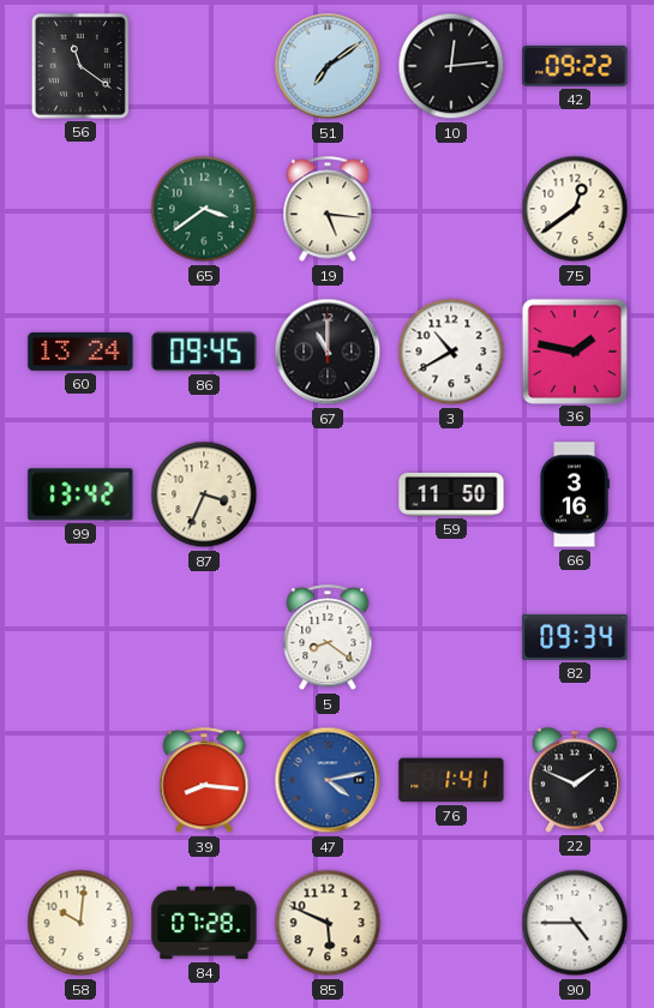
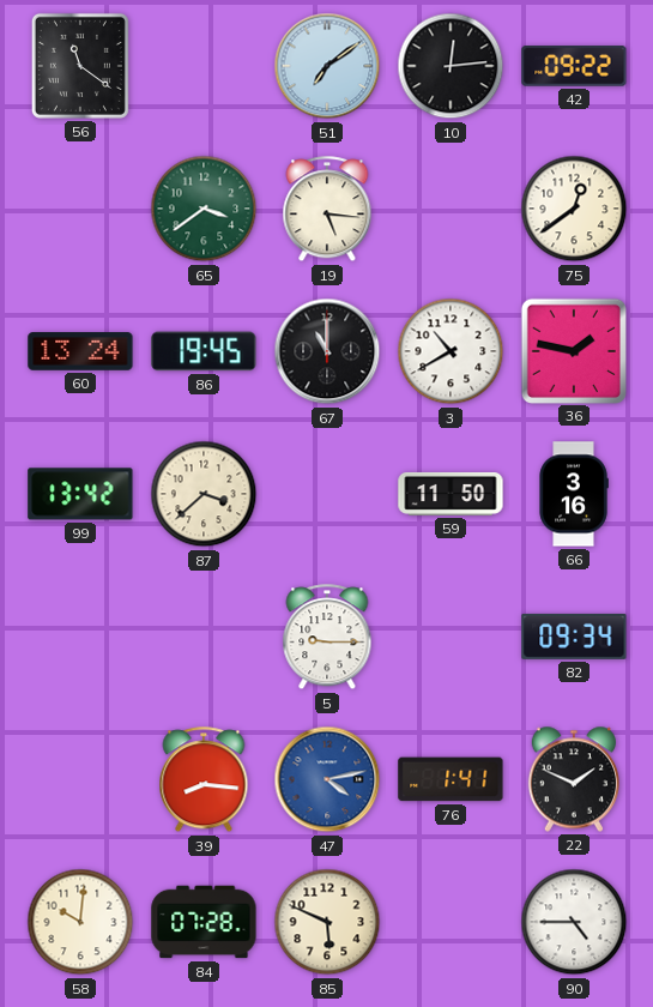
86: 09:45 -> 19:45
87: 3:34 -> 3:38
5: 8:21 -> 9:15
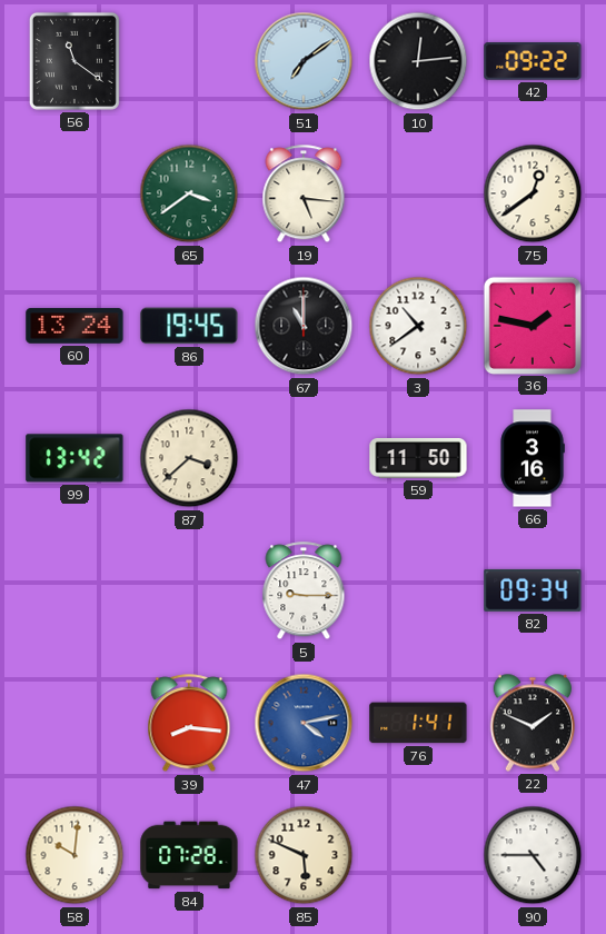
3: 10:40 -> 10:39
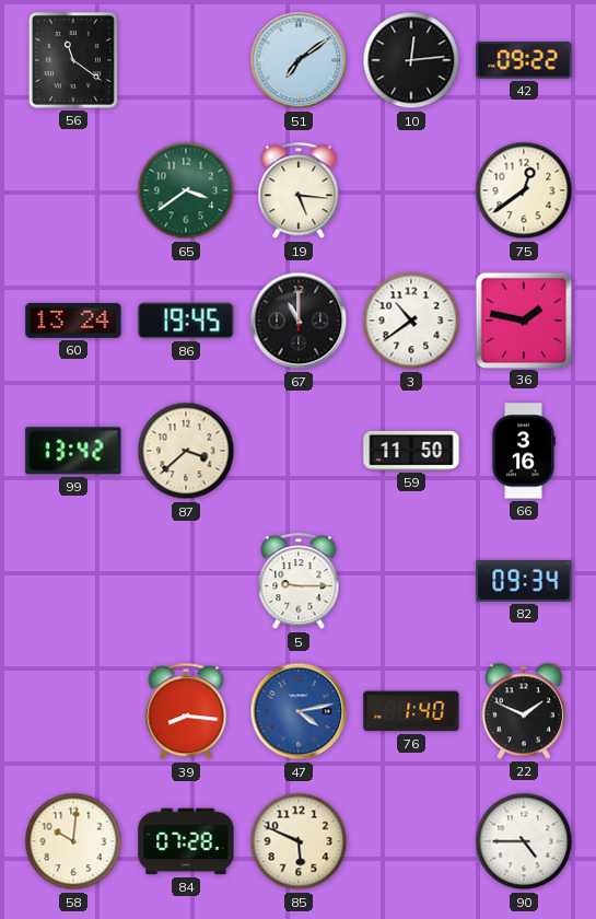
76: 1:41 -> 1:40
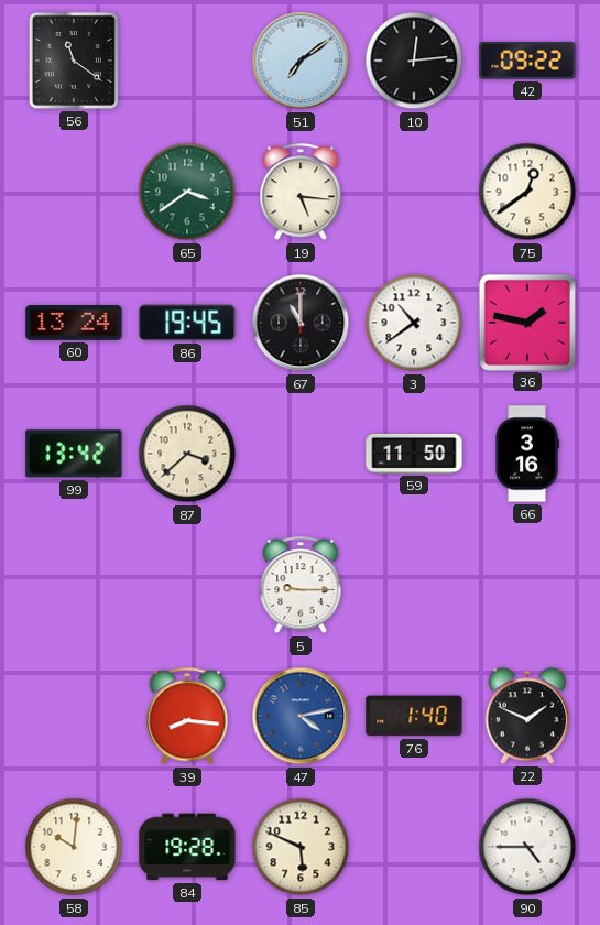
82: 09:34 -> none
84: 07:28 -> 19:28
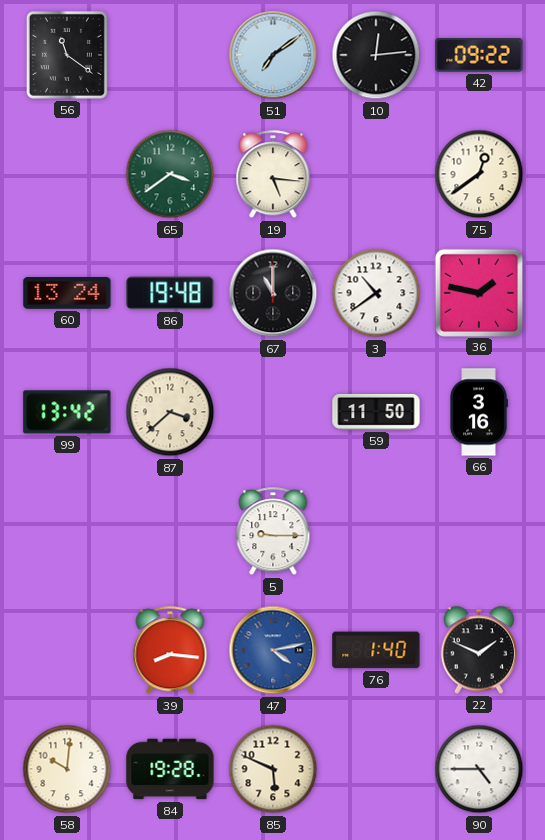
86: 19:45 -> 19:48
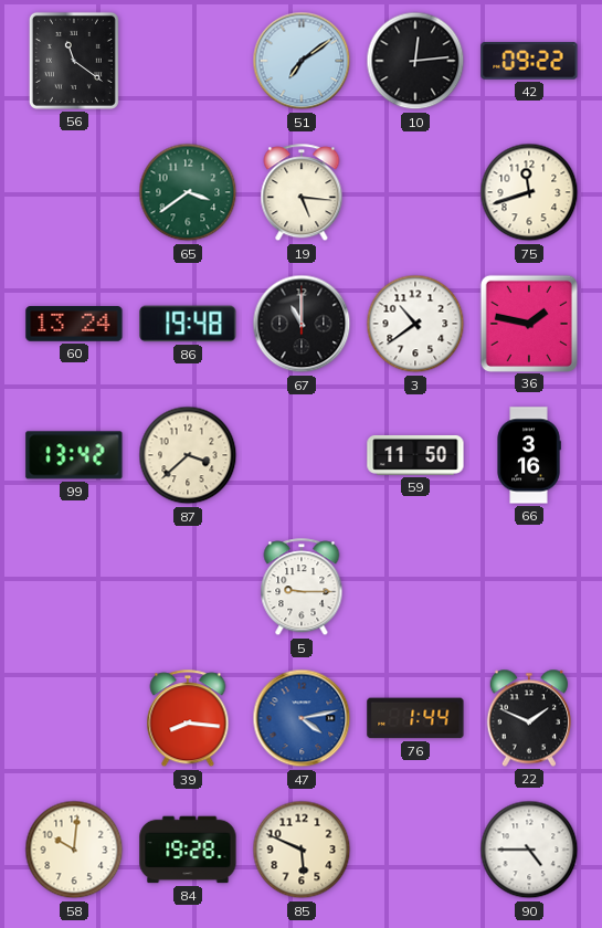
75: 12:39 -> 11:42
76: 1:40 -> 1:44
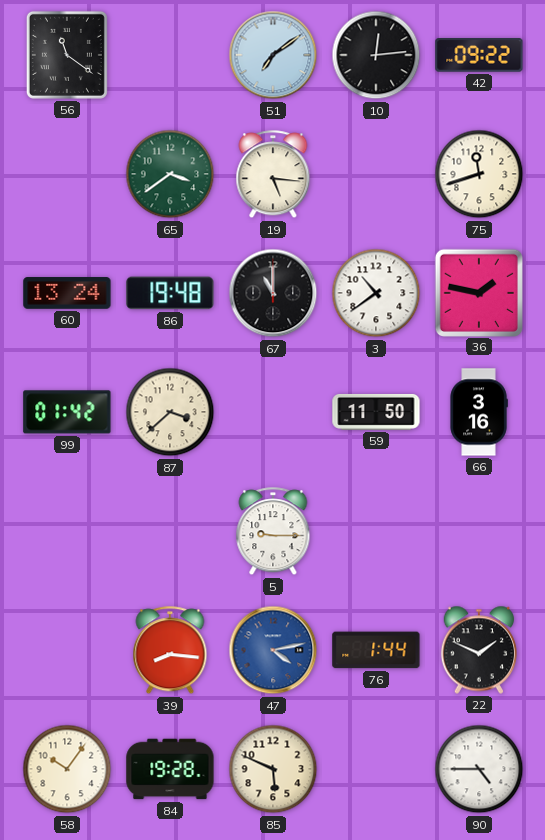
99: 13:42 -> 01:42
58: 10:01 -> 10:06
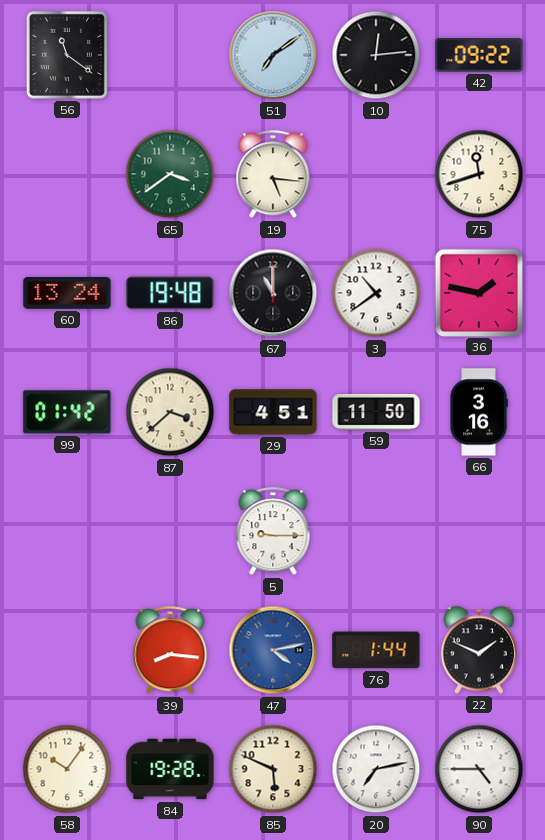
29: none -> 4:51
20: none -> 7:13
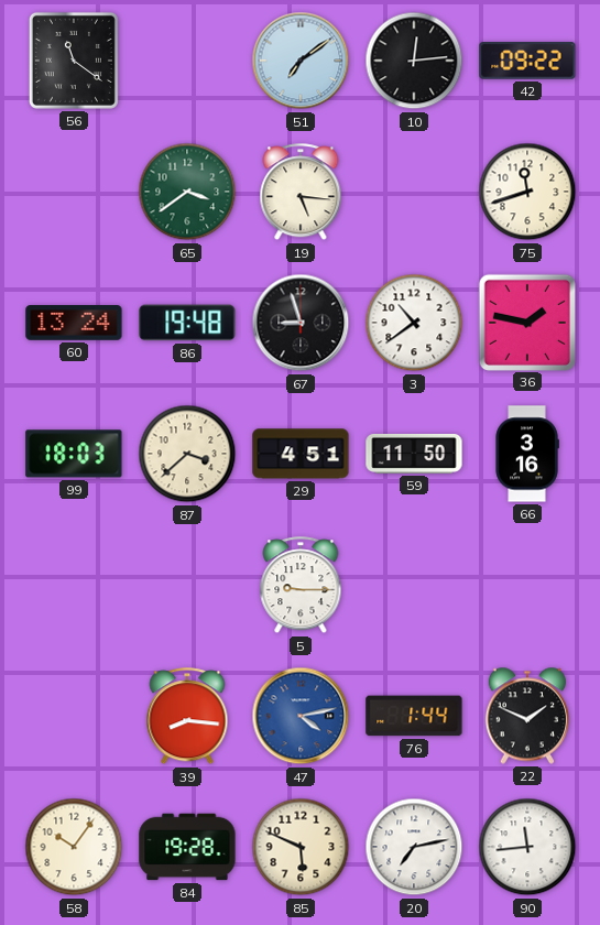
67: 11:00 -> 8:57
99: 01:42 -> 18:03
90: 4:45 -> 11:44
